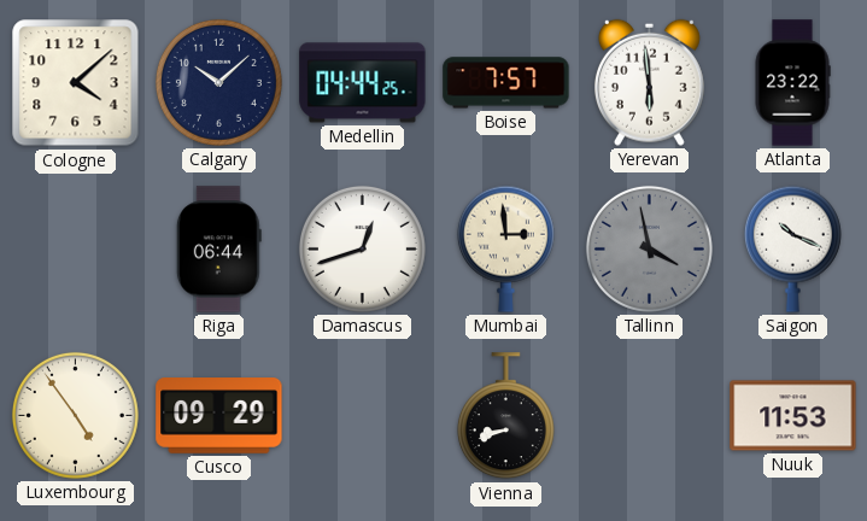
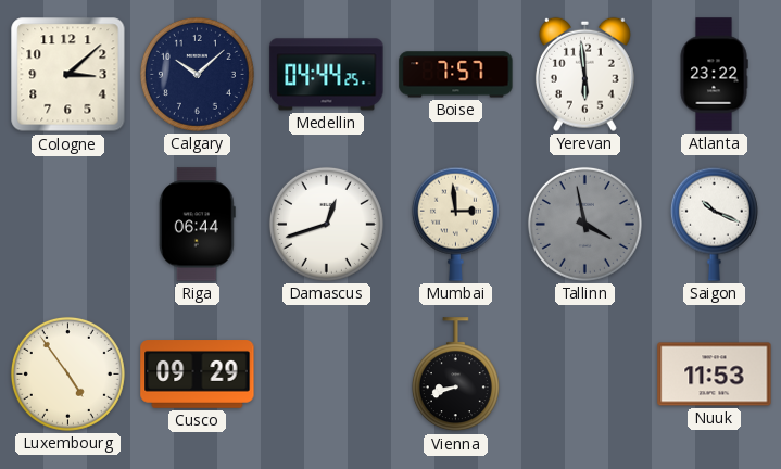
Cologne: 4:08 -> 3:08
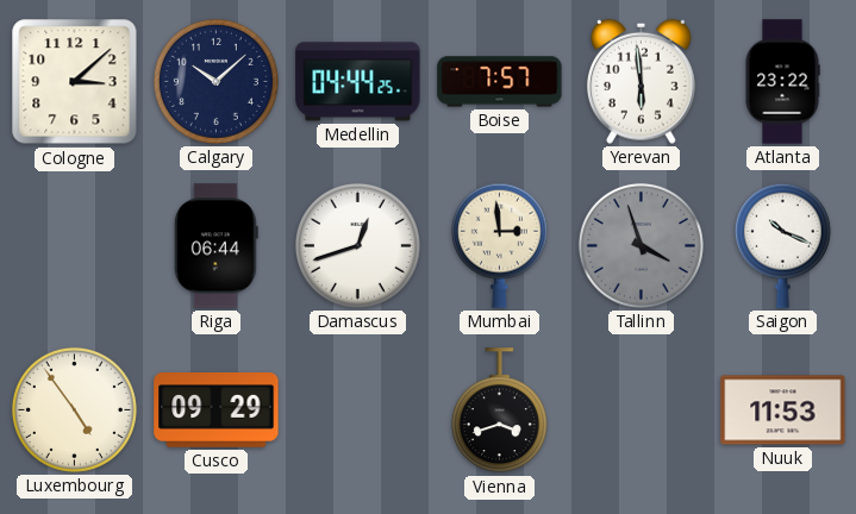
Tallinn: 3:58 -> 3:57
Vienna: 8:42 -> 3:42
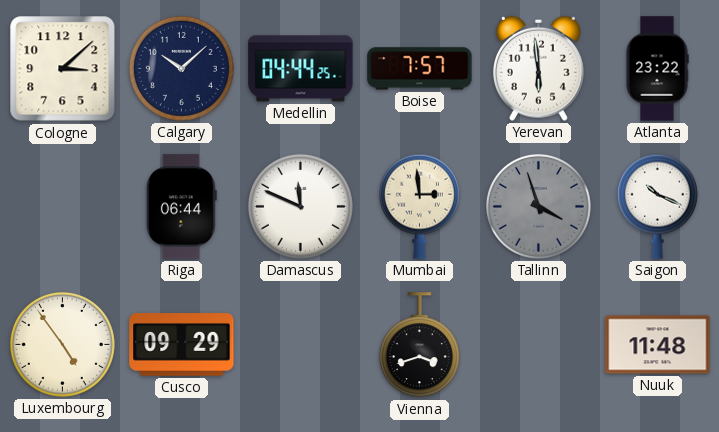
Damascus: 12:42 -> 11:49
Nuuk: 11:53 -> 11:48
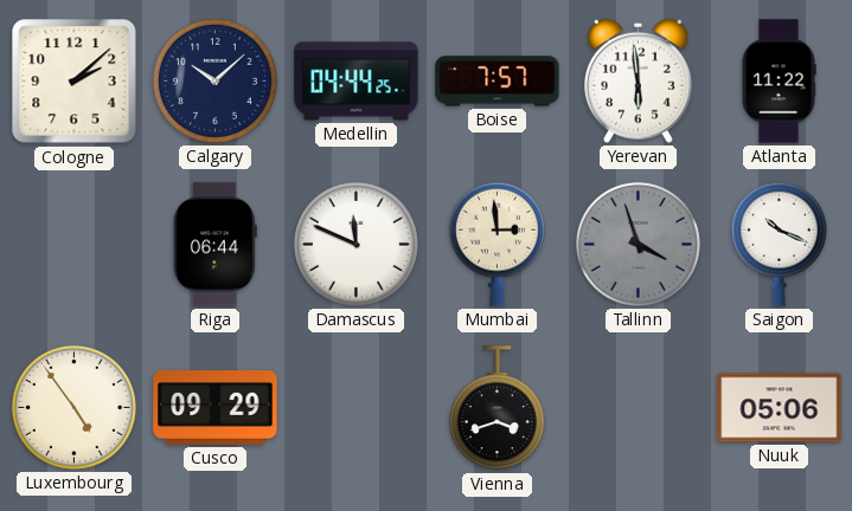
Cologne: 3:08 -> 2:08
Atlanta: 23:22 -> 11:22
Nuuk: 11:48 -> 05:06
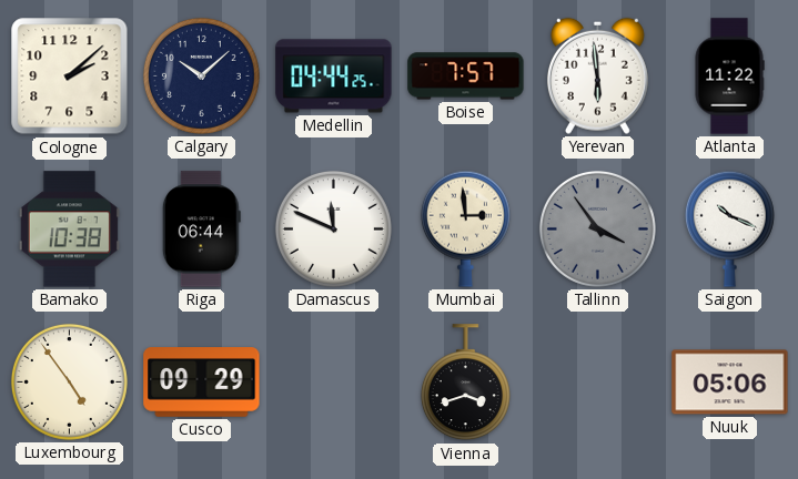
Bamako: none -> 10:38
Tallinn: 3:57 -> 3:54
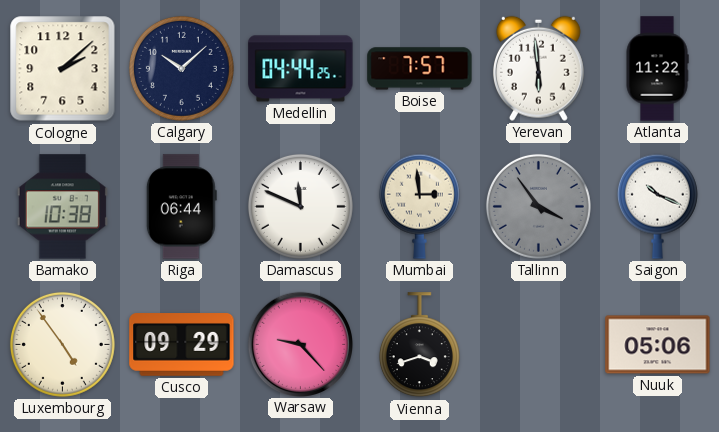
Warsaw: none -> 9:23
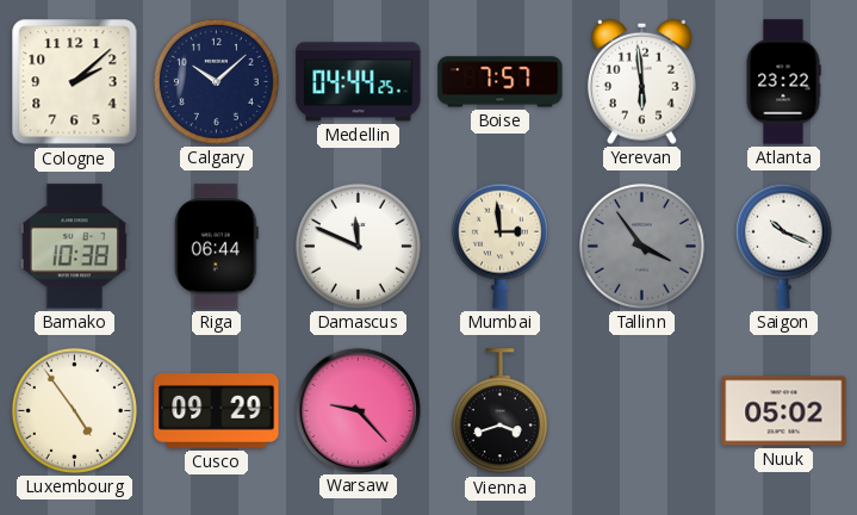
Atlanta: 11:22 -> 23:22
Nuuk: 05:06 -> 05:02
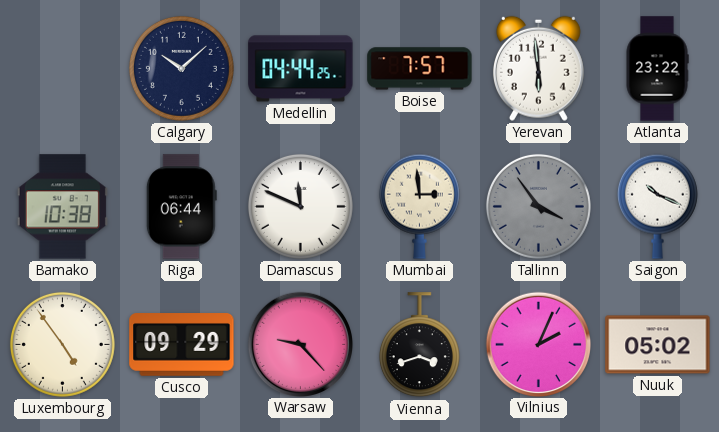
Cologne: 2:08 -> none
Vilnius: none -> 2:04
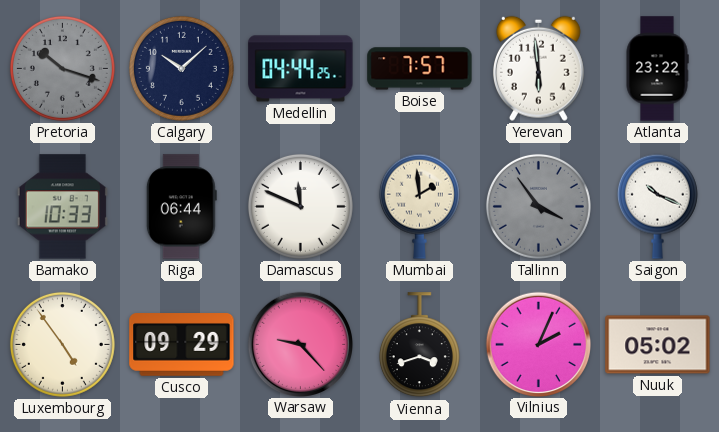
Pretoria: none -> 10:18
Bamako: 10:38 -> 10:33
Mumbai: 2:59 -> 1:59
